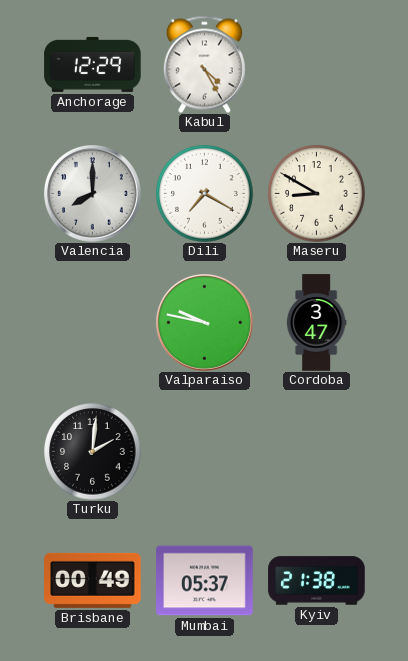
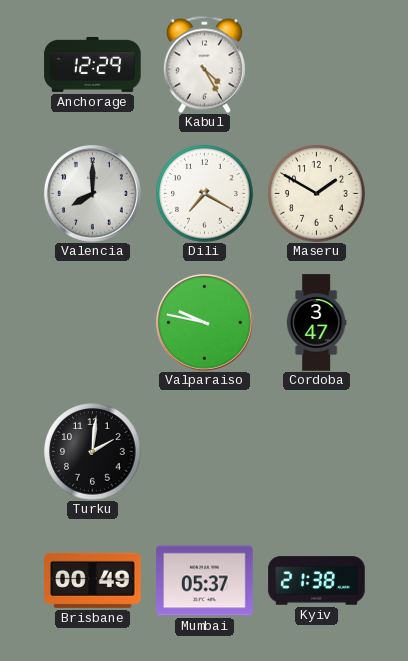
Maseru: 8:50 -> 1:50
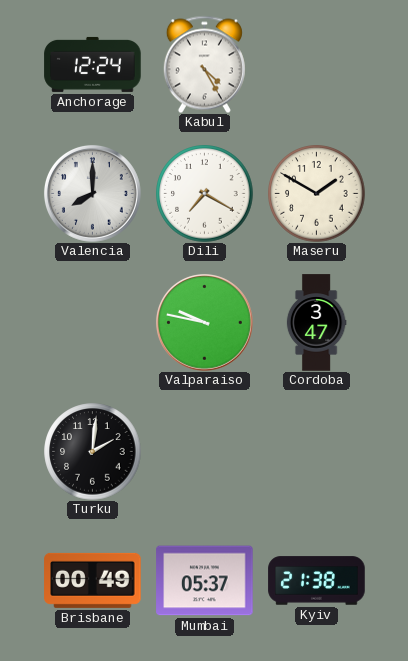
Anchorage: 12:29 -> 12:24
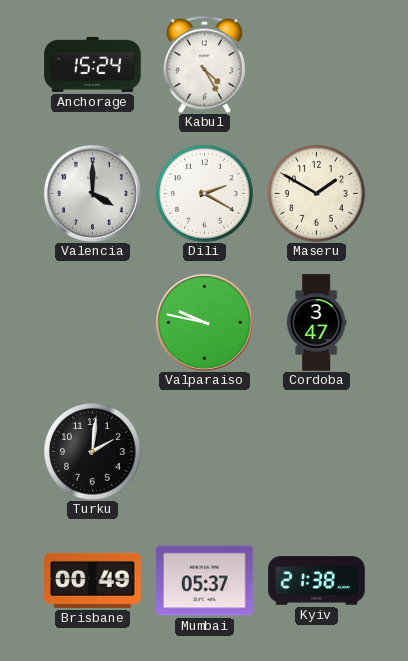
Anchorage: 12:24 -> 15:24
Valencia: 8:00 -> 4:00
Dili: 7:20 -> 2:20
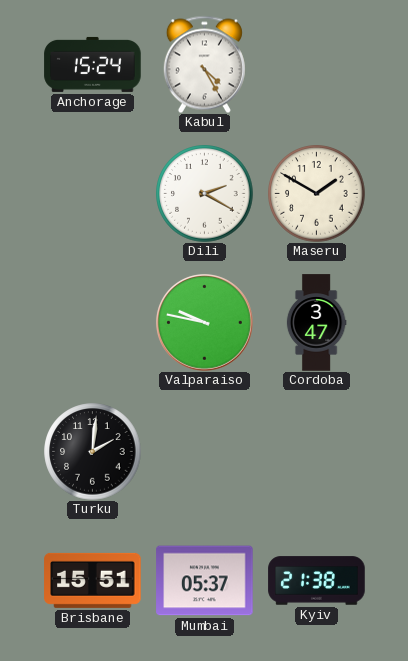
Valencia: 4:00 -> none
Brisbane: 00:49 -> 15:51
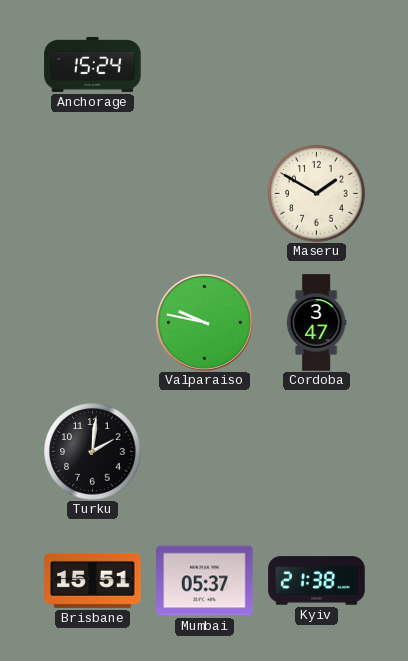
Kabul: 4:25 -> none
Dili: 2:20 -> none
